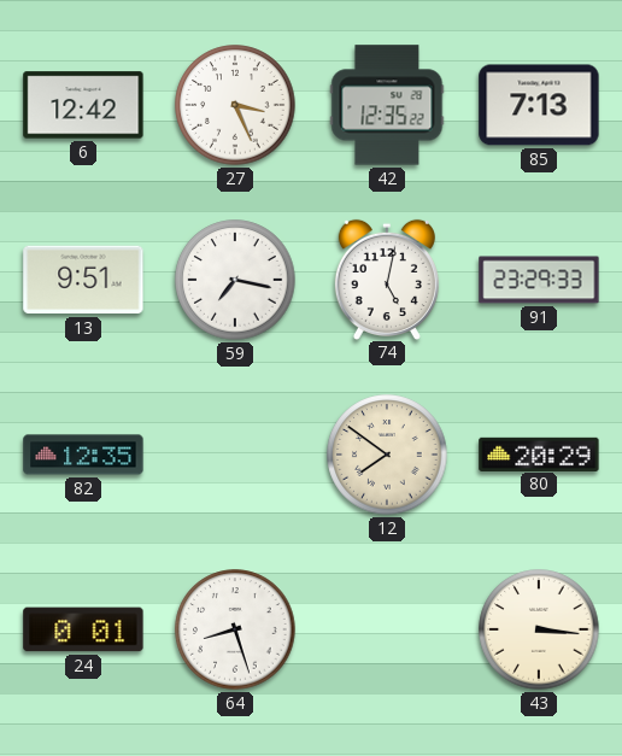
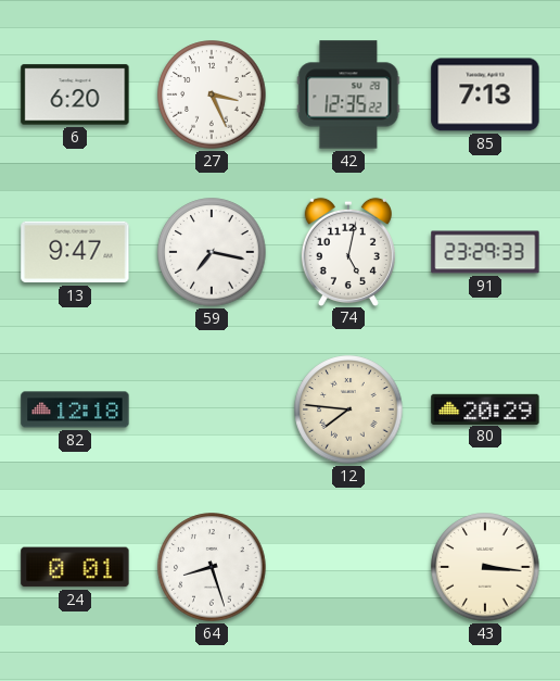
6: 12:42 -> 6:20
13: 9:51 -> 9:47
82: 12:35 -> 12:18
12: 7:51 -> 7:46
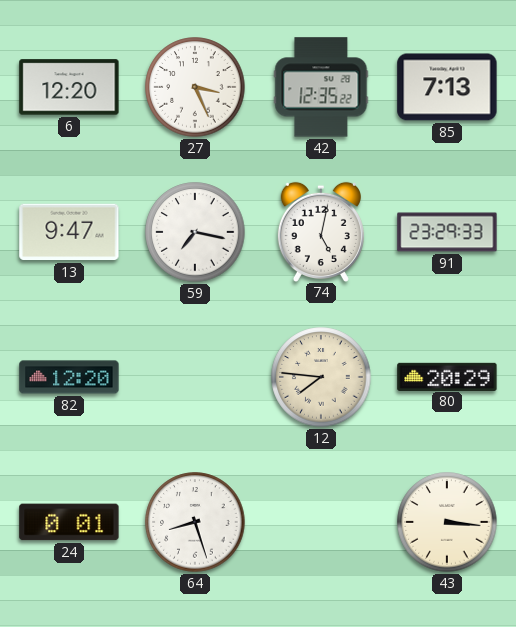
6: 6:20 -> 12:20
82: 12:18 -> 12:20
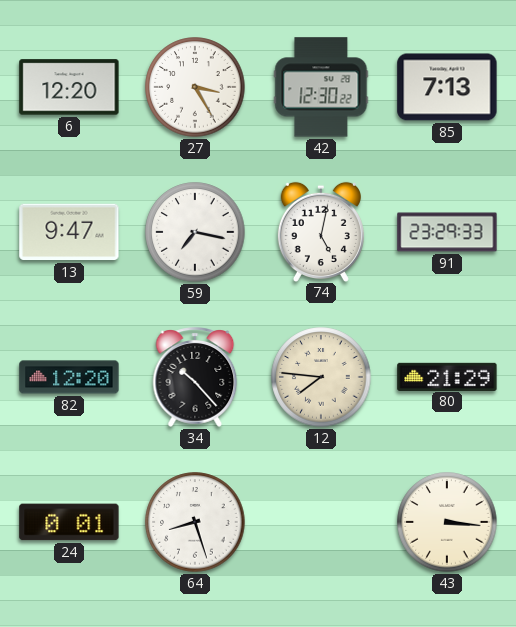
27: 3:26 -> 3:25
42: 12:35 -> 12:30
34: none -> 10:23
80: 20:29 -> 21:29
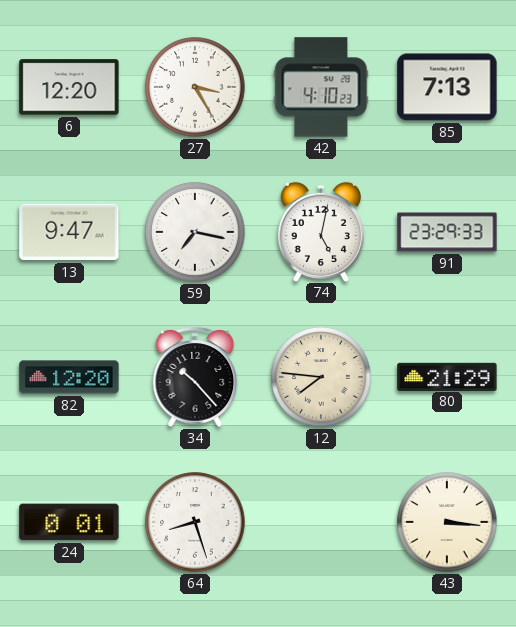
42: 12:30 -> 4:10
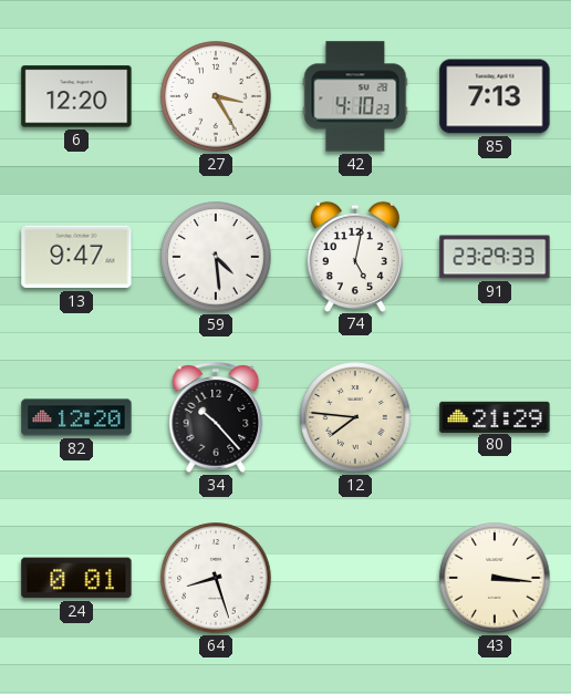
59: 7:17 -> 4:29
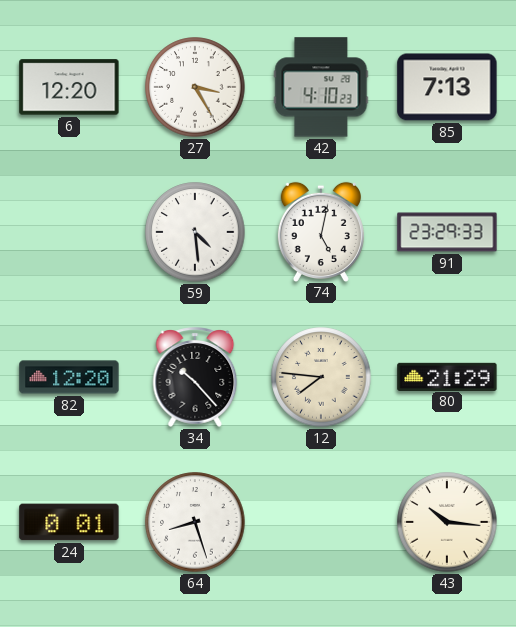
13: 9:47 -> none
43: 3:16 -> 10:16
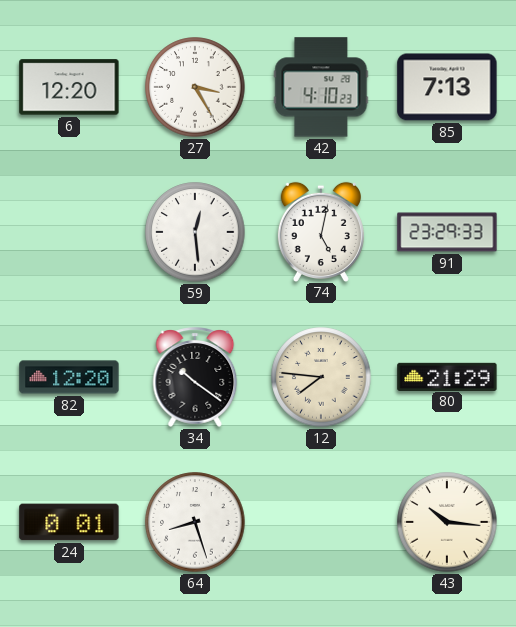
59: 4:29 -> 12:29
34: 10:23 -> 10:21
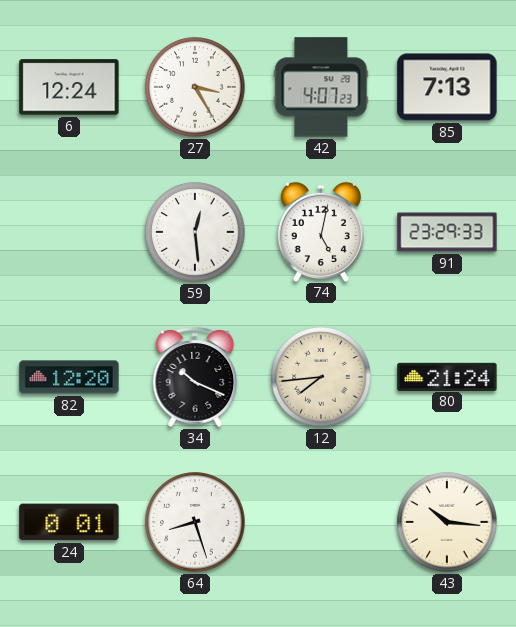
6: 12:20 -> 12:24
42: 4:10 -> 4:07
34: 10:21 -> 10:19
12: 7:46 -> 7:44
80: 21:29 -> 21:24
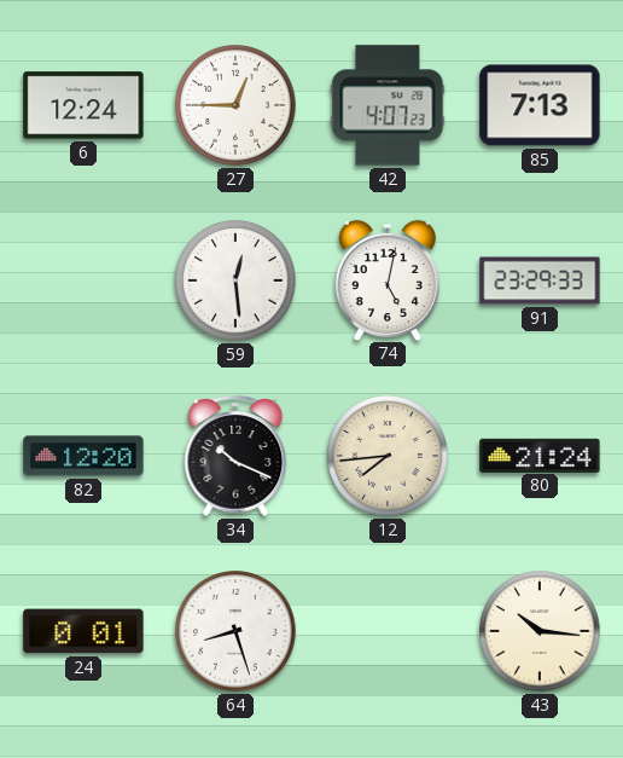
27: 3:25 -> 12:45
